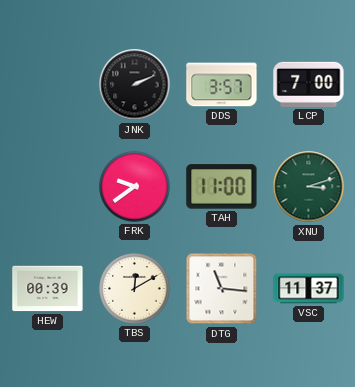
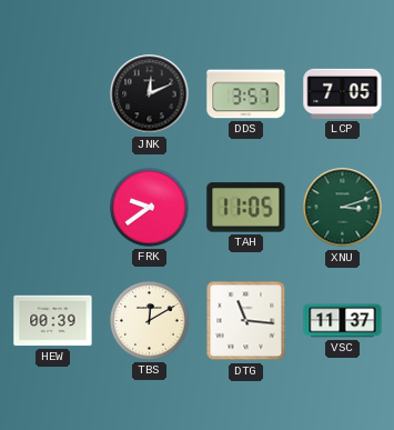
JNK: 2:11 -> 12:11
LCP: 7:00 -> 7:05
TAH: 11:00 -> 11:05
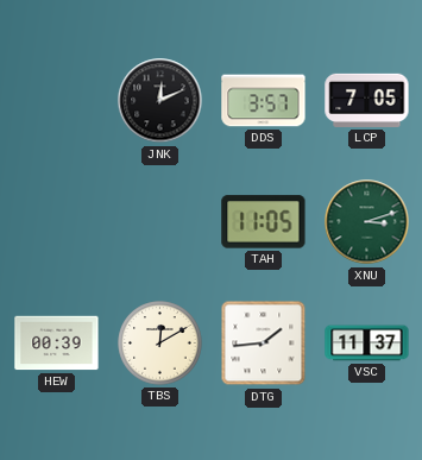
FRK: 9:39 -> none
DTG: 11:16 -> 1:44
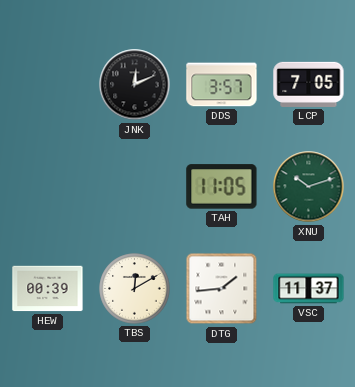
XNU: 3:12 -> 10:12
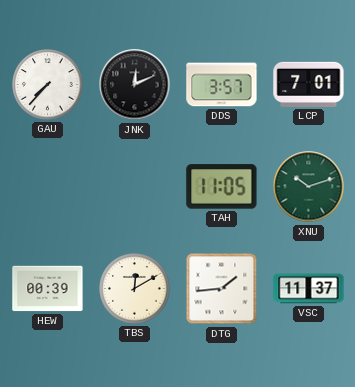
GAU: none -> 7:37
LCP: 7:05 -> 7:01
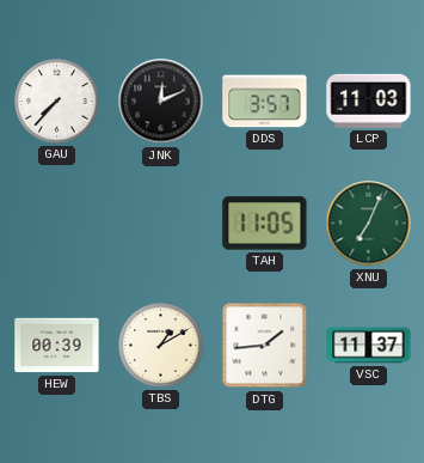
LCP: 7:01 -> 11:03
XNU: 10:12 -> 7:04
TBS: 12:10 -> 1:10
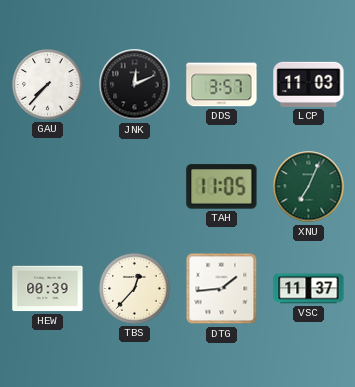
TBS: 1:10 -> 12:37
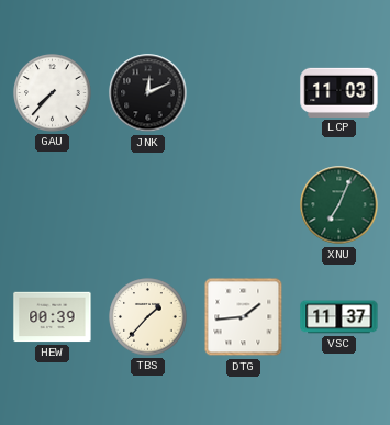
DDS: 3:57 -> none
TAH: 11:05 -> none
TBS: 12:37 -> 1:37
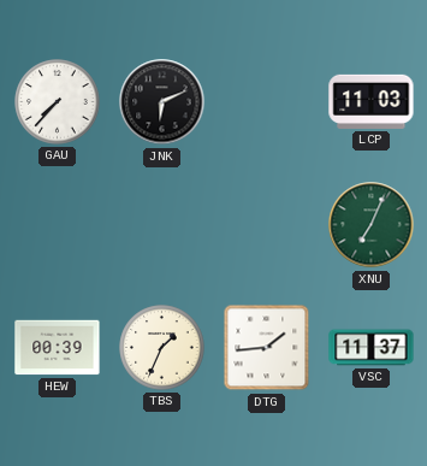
JNK: 12:11 -> 6:11
TBS: 1:37 -> 1:34
